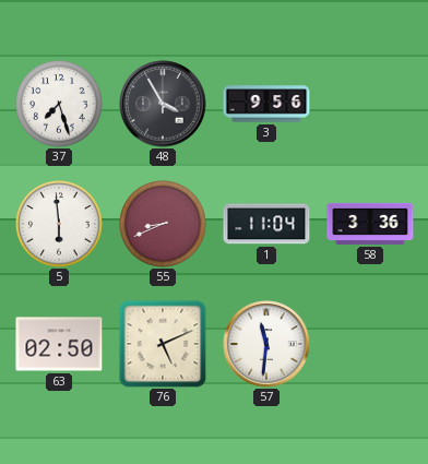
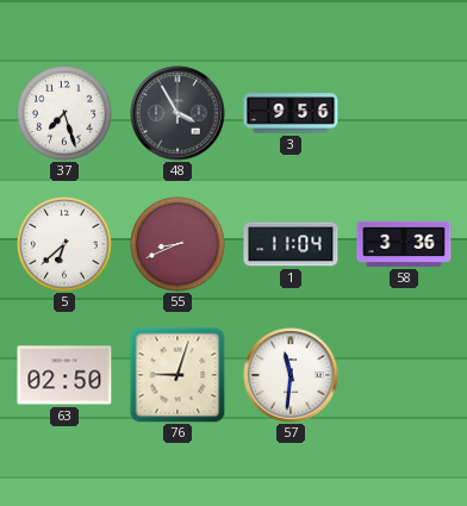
5: 5:59 -> 6:38
76: 5:11 -> 9:03
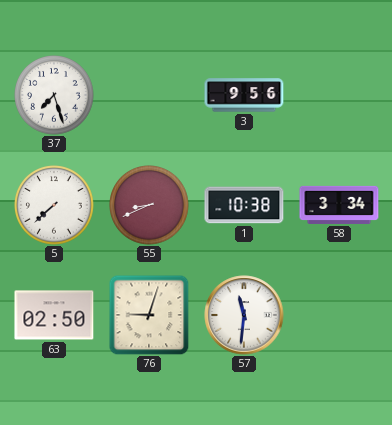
48: 3:55 -> none
5: 6:38 -> 7:38
1: 11:04 -> 10:38
58: 3:36 -> 3:34
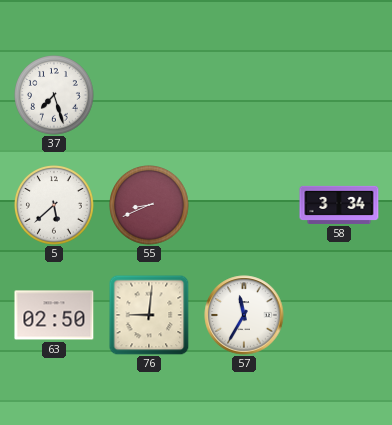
3: 9:56 -> none
5: 7:38 -> 5:38
1: 10:38 -> none
76: 9:03 -> 9:01
57: 11:31 -> 11:35
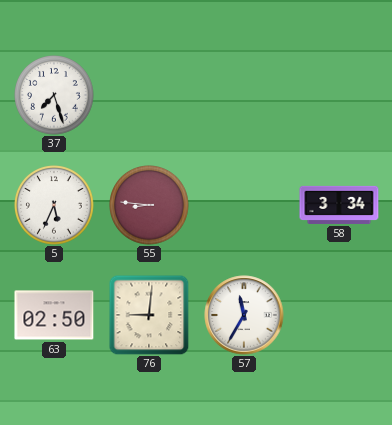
5: 5:38 -> 5:34
55: 8:41 -> 8:46
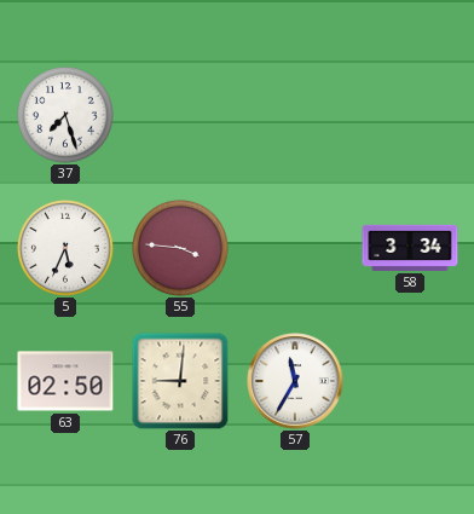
55: 8:46 -> 3:46
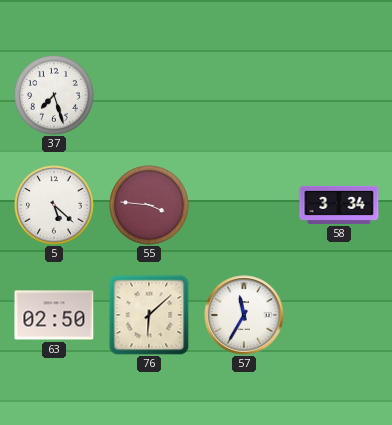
5: 5:34 -> 5:22
76: 9:01 -> 6:08
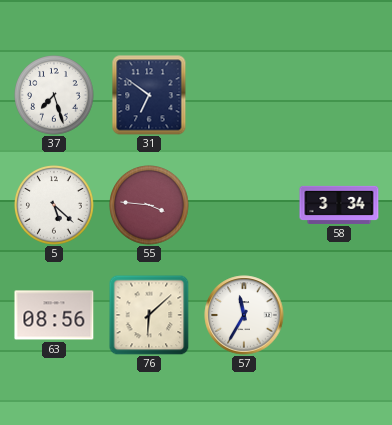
31: none -> 6:51
63: 02:50 -> 08:56
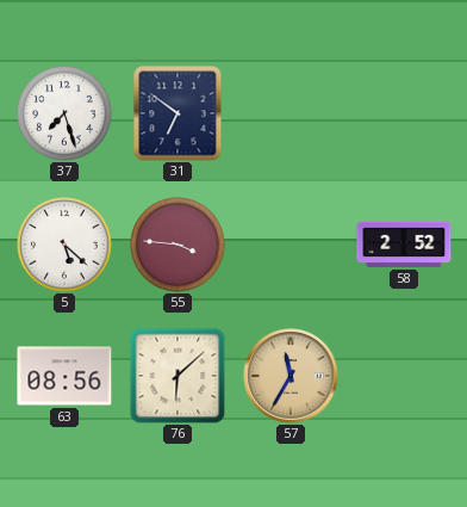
58: 3:34 -> 2:52
57 dial: white -> champagne
